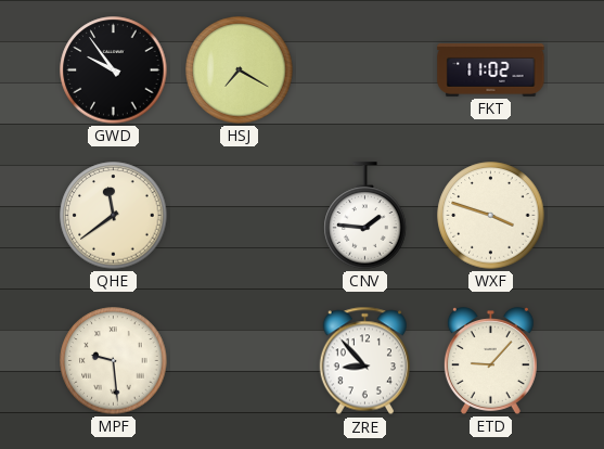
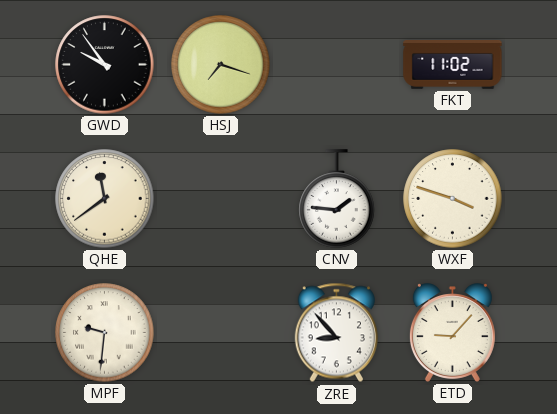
HSJ: 7:20 -> 7:18
MPF: 9:29 -> 9:31
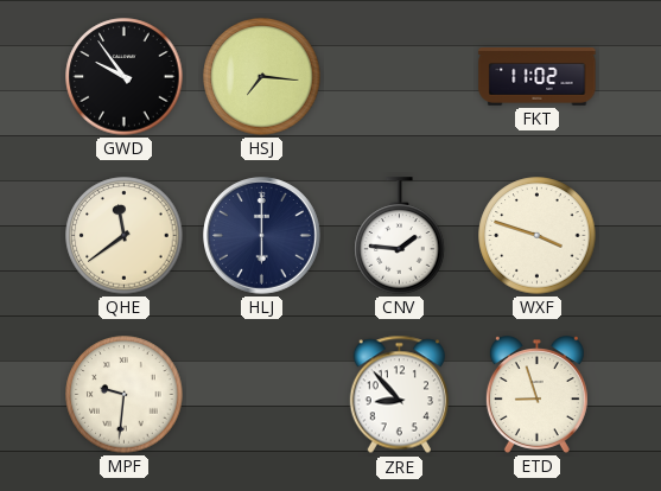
HSJ: 7:18 -> 7:16
HLJ: none -> 6:00
ETD: 9:07 -> 8:57
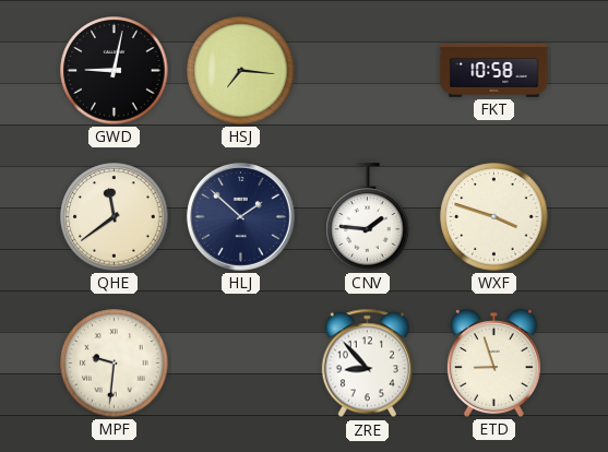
GWD: 9:54 -> 9:02
FKT: 11:02 -> 10:58
HLJ: 6:00 -> 1:52
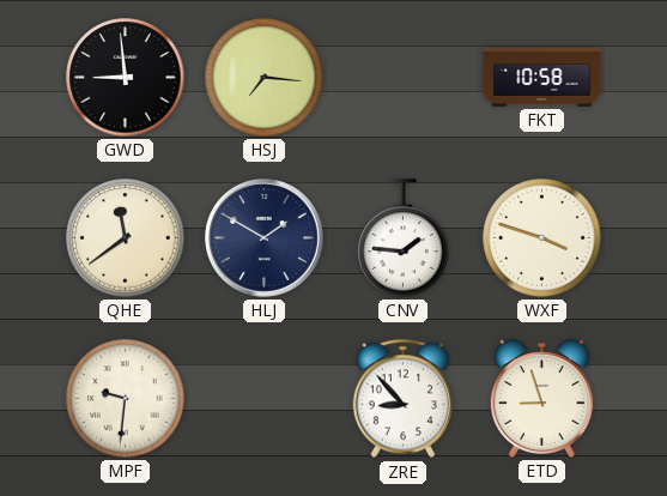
GWD: 9:02 -> 8:59
HLJ: 1:52 -> 1:50
